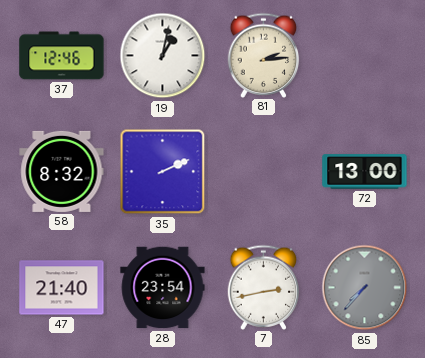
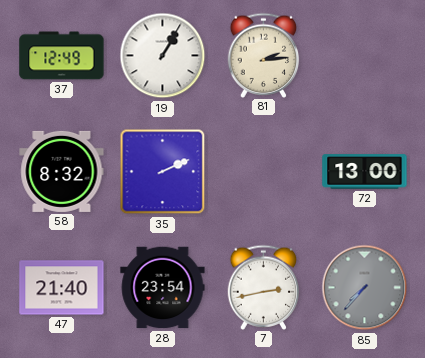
37: 12:46 -> 12:49
19: 1:02 -> 1:05
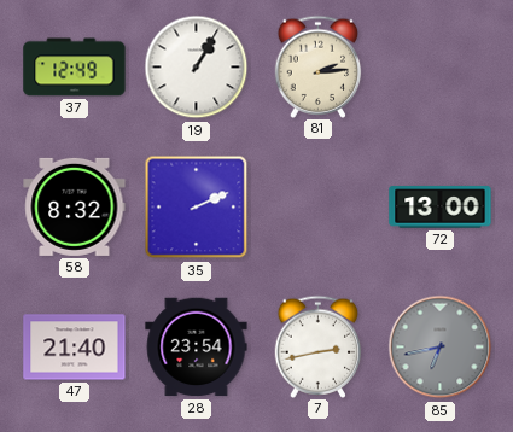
85: 7:37 -> 6:43
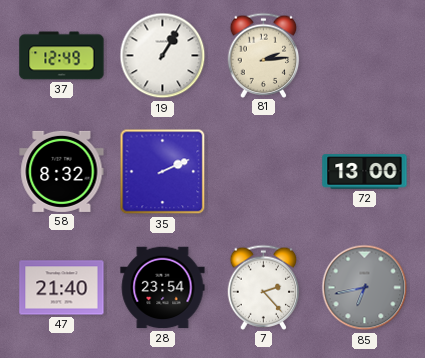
7: 2:43 -> 2:23
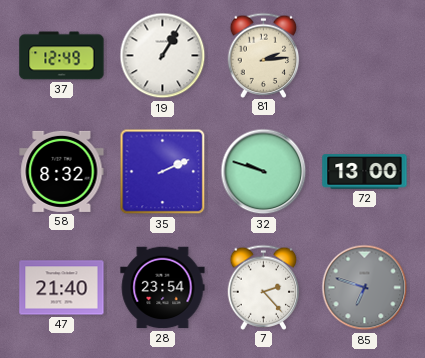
32: none -> 9:48
85: 6:43 -> 6:48
